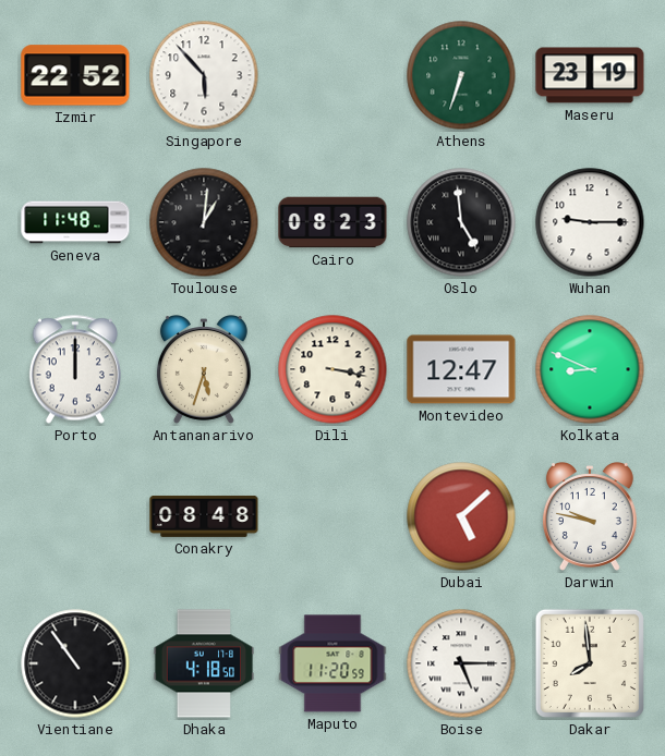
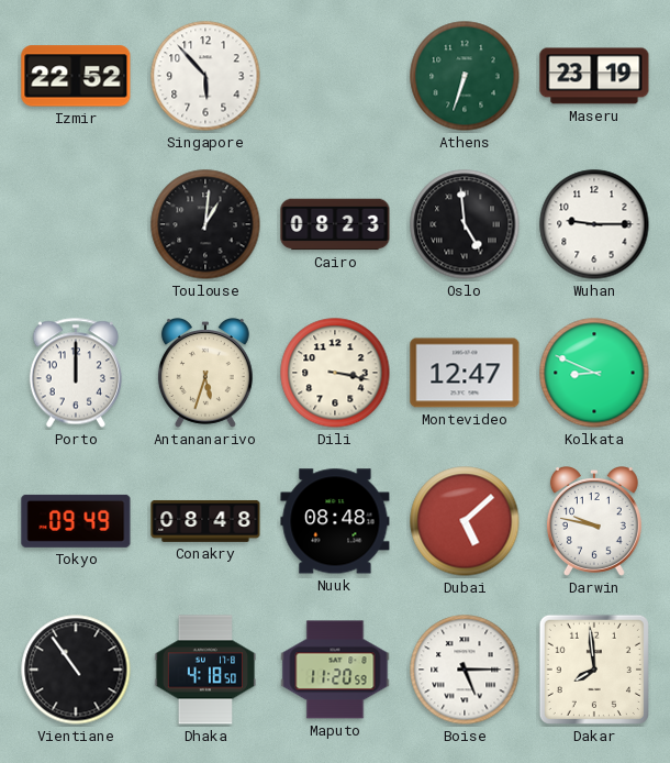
Geneva: 11:48 -> none
Tokyo: none -> 09:49
Nuuk: none -> 08:48
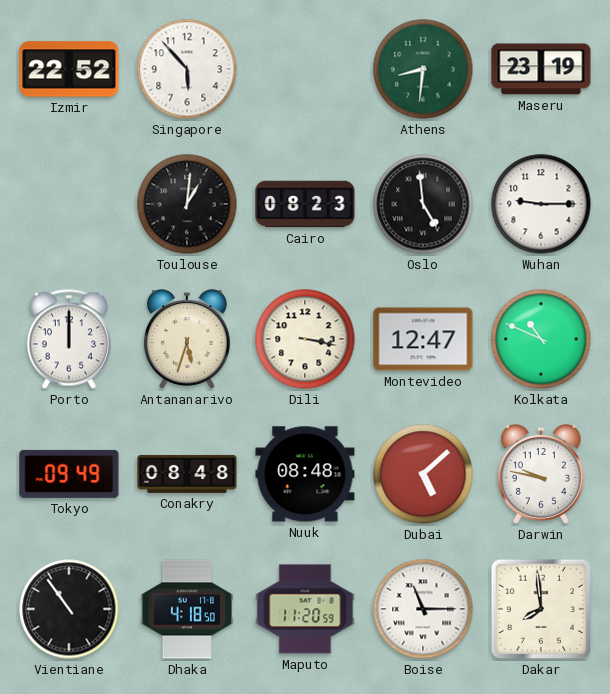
Athens: 6:33 -> 8:31
Kolkata: 8:49 -> 10:49
Boise: 5:15 -> 11:15
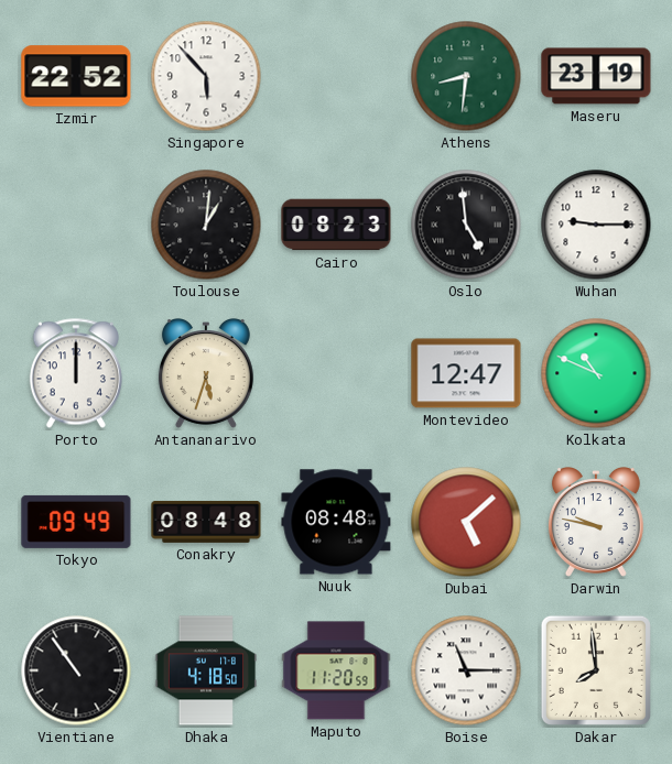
Dili: 3:17 -> none
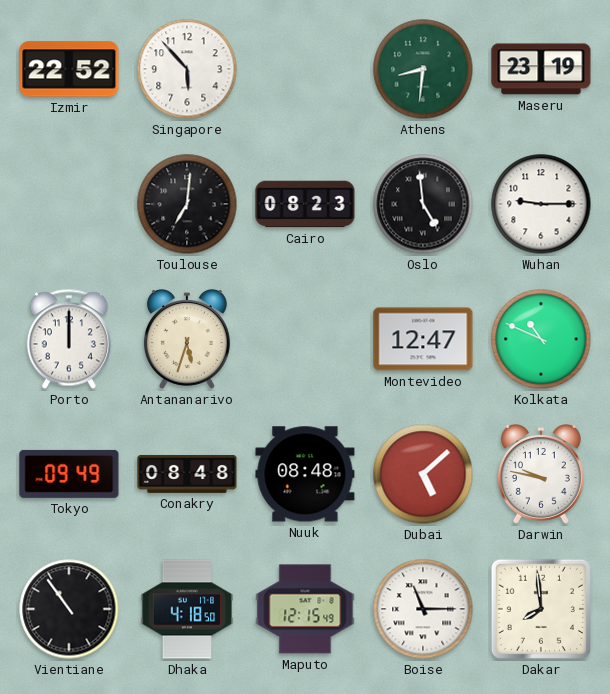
Toulouse: 1:01 -> 7:01
Maputo: 11:20 -> 12:15
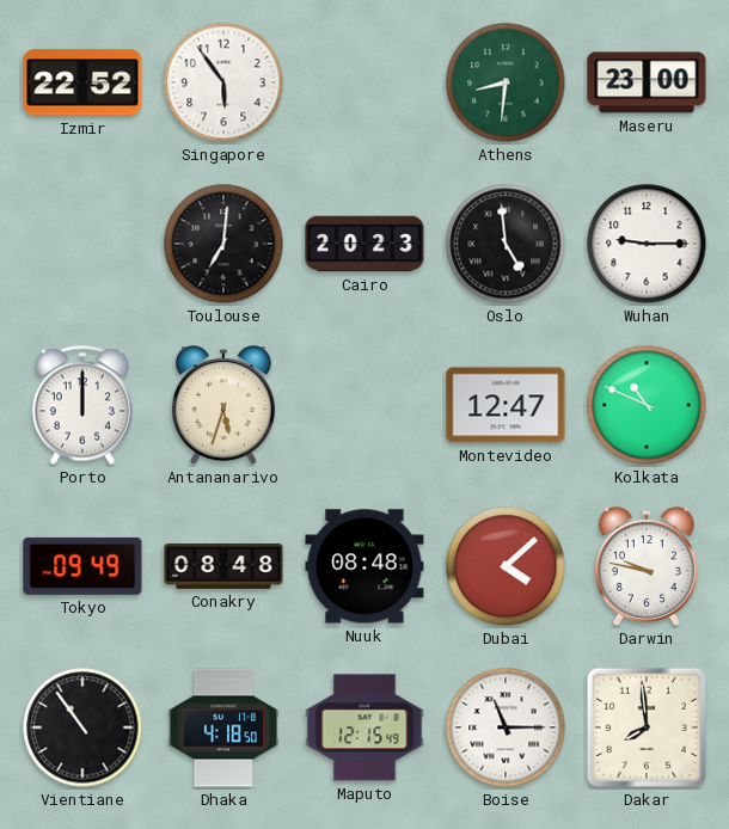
Singapore: 5:53 -> 5:54
Maseru: 23:19 -> 23:00
Cairo: 08:23 -> 20:23
Dubai: 5:08 -> 4:08
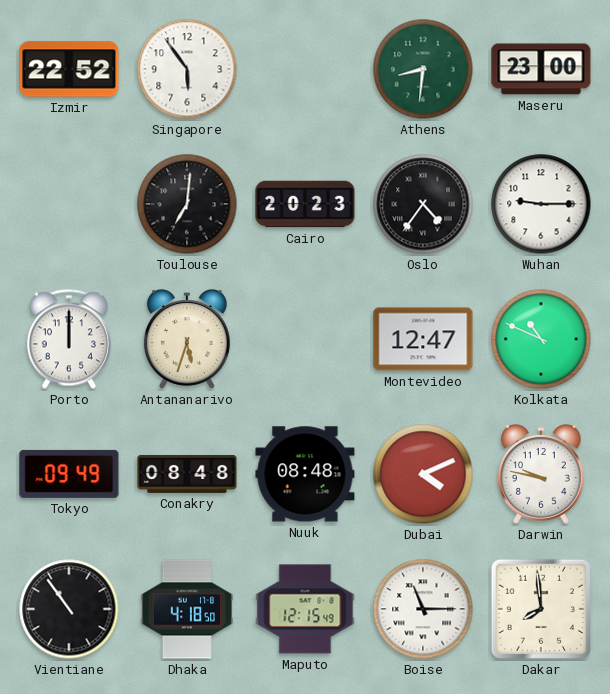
Oslo: 4:59 -> 4:36
Dubai: 4:08 -> 4:11
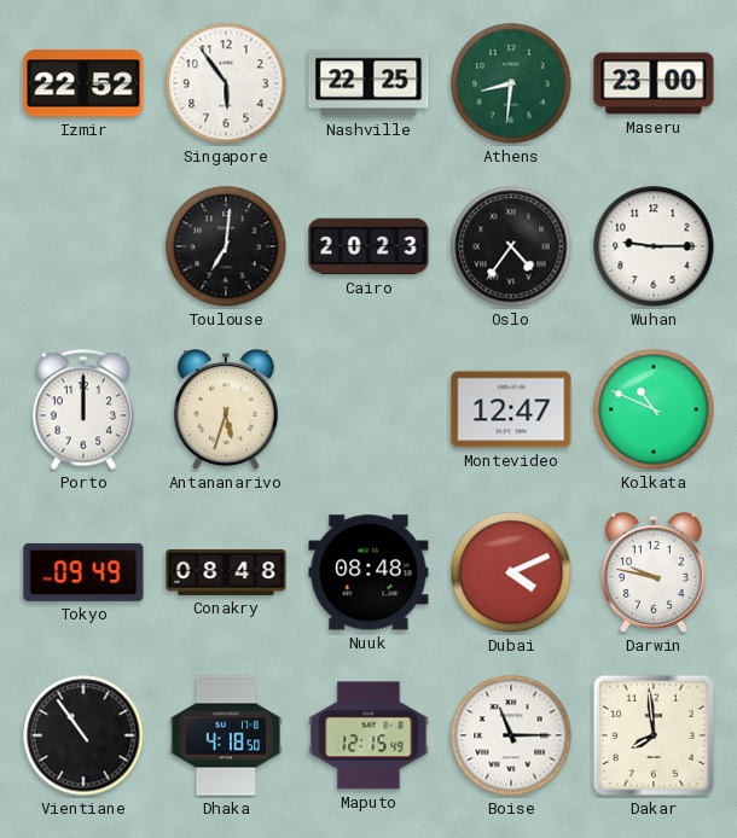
Nashville: none -> 22:25
